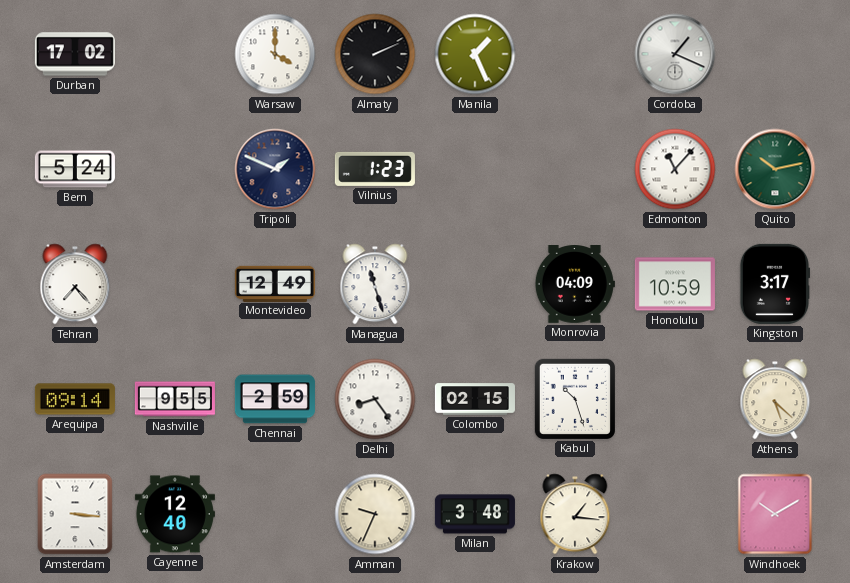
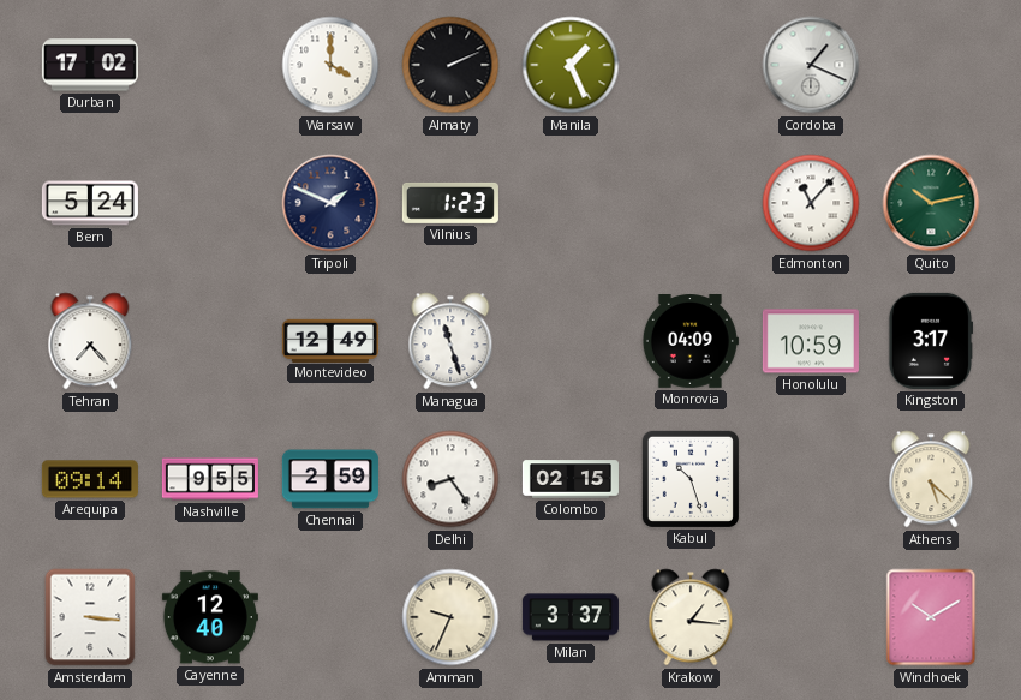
Milan: 3:48 -> 3:37
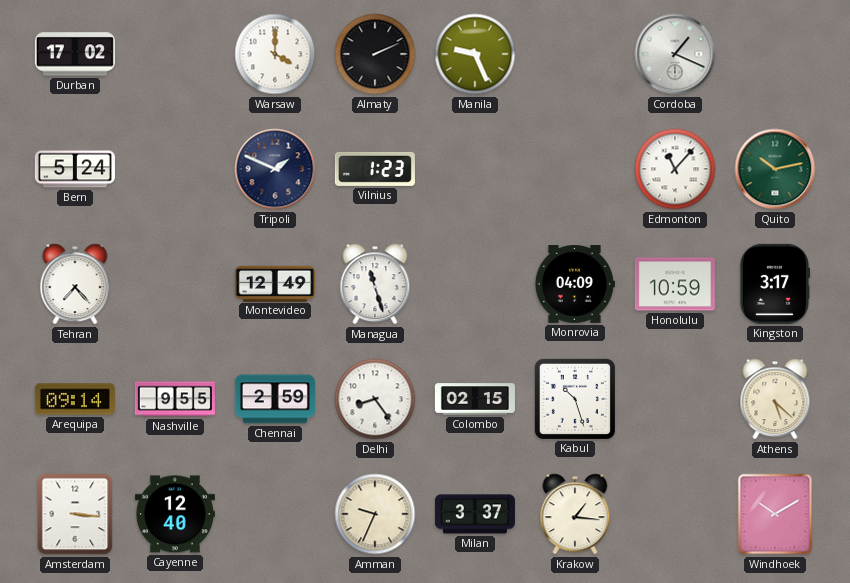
Manila: 1:26 -> 9:26
